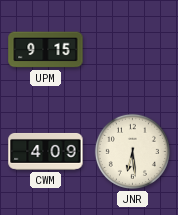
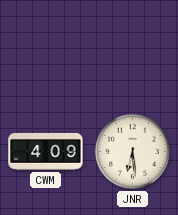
UPM: 9:15 -> none
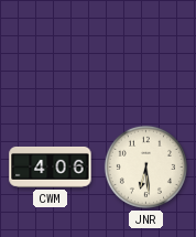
CWM: 4:09 -> 4:06
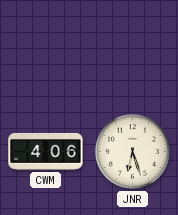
JNR: 6:29 -> 6:27
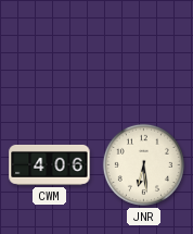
JNR: 6:27 -> 6:29
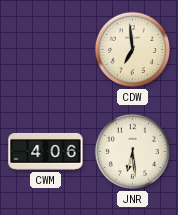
CDW: none -> 6:59
